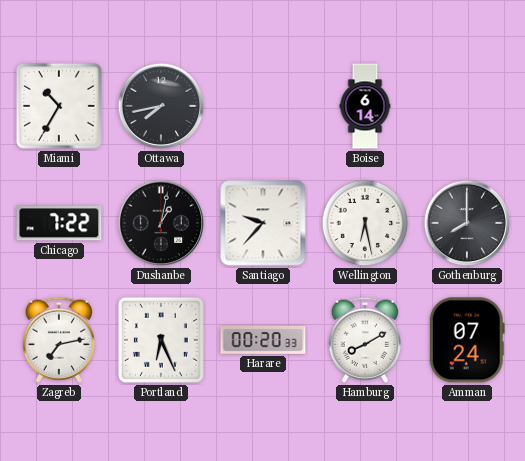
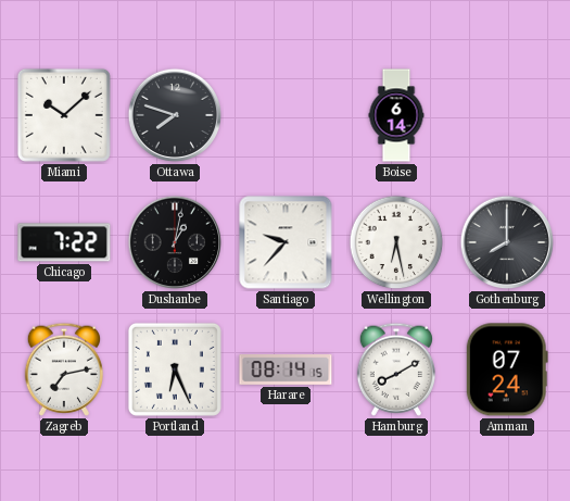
Miami: 10:35 -> 10:08
Ottawa: 7:43 -> 7:48
Harare: 00:20 -> 08:14
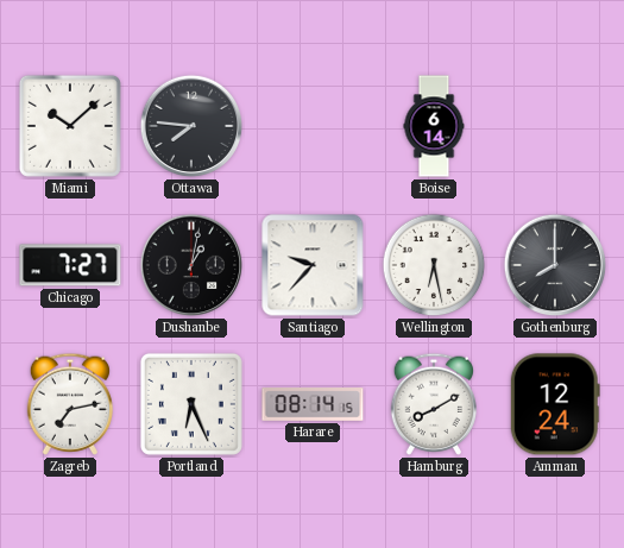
Ottawa: 7:48 -> 7:46
Chicago: 7:22 -> 7:27
Amman: 07:24 -> 12:24
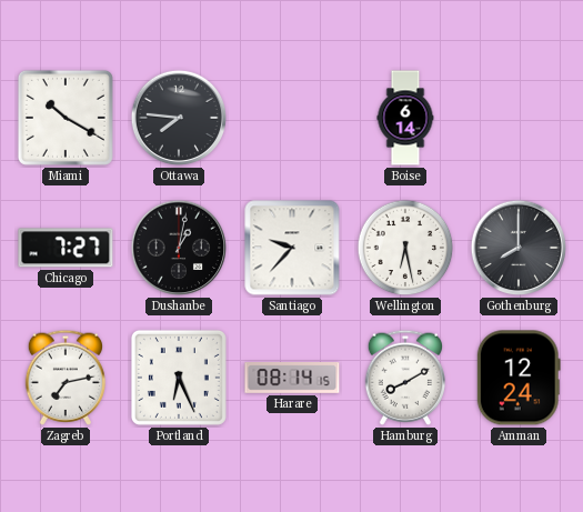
Miami: 10:08 -> 10:20
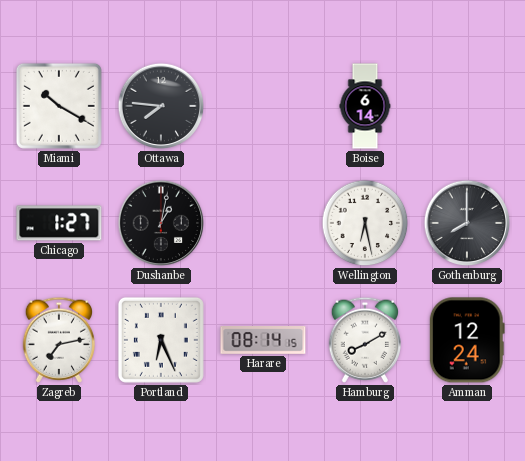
Chicago: 7:27 -> 1:27
Santiago: 9:37 -> none
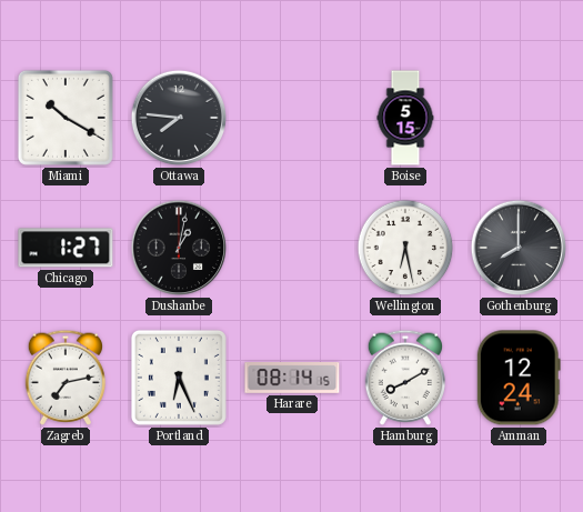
Boise: 6:14 -> 5:15
